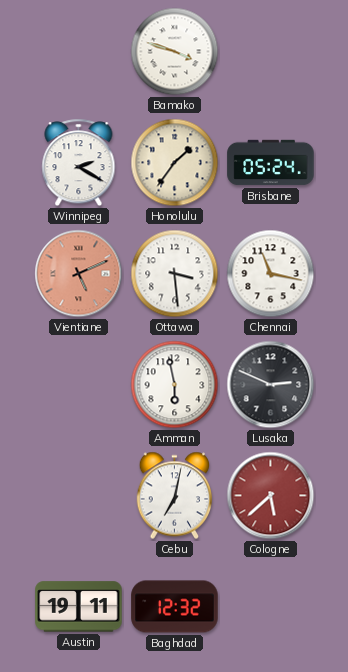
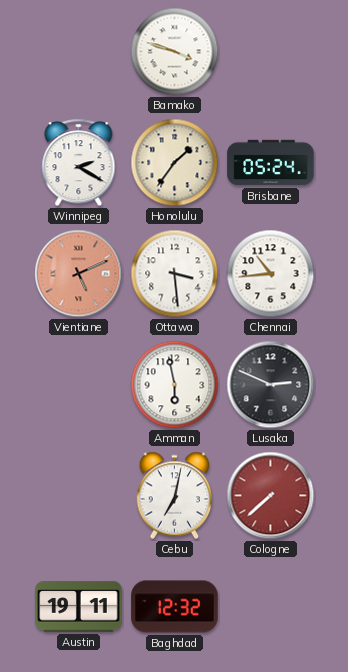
Chennai: 11:17 -> 10:44
Cologne: 5:38 -> 7:38
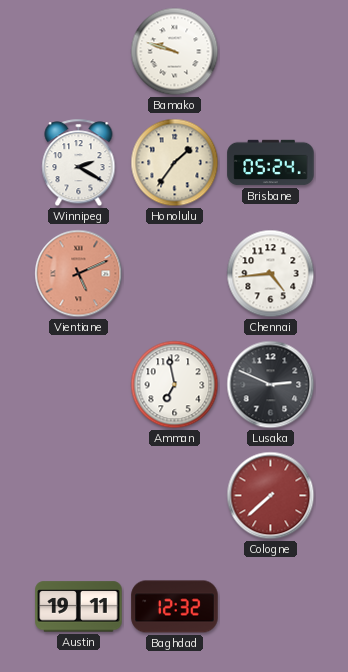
Bamako: 3:48 -> 9:48
Ottawa: 3:29 -> none
Chennai: 10:44 -> 4:44
Amman: 5:58 -> 6:58
Cebu: 7:02 -> none
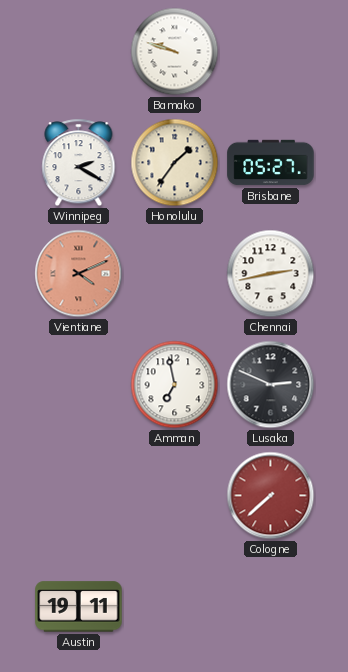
Brisbane: 05:24 -> 05:27
Vientiane: 5:11 -> 4:11
Chennai: 4:44 -> 2:43
Baghdad: 12:32 -> none
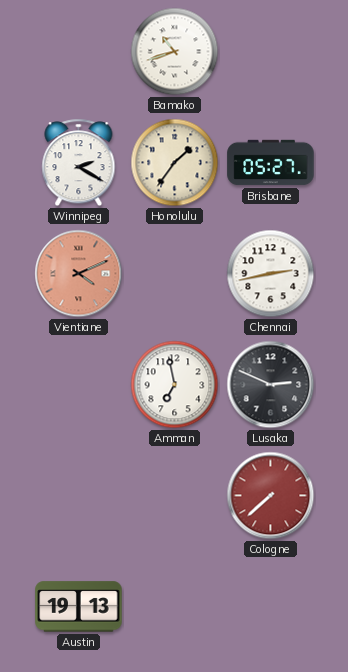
Bamako: 9:48 -> 10:42
Austin: 19:11 -> 19:13
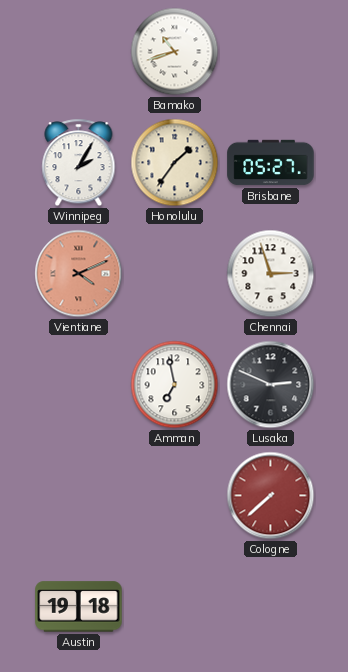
Winnipeg: 2:20 -> 2:05
Chennai: 2:43 -> 2:57
Austin: 19:13 -> 19:18
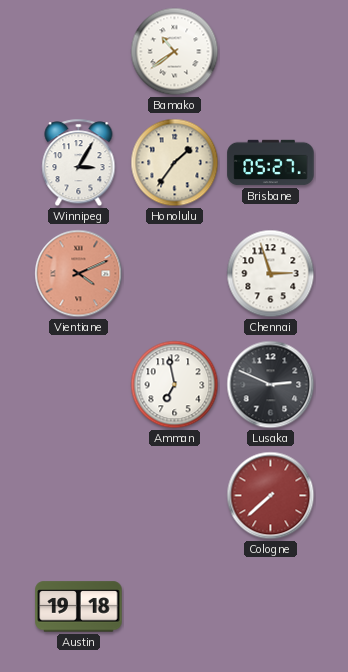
Bamako: 10:42 -> 10:39
Winnipeg: 2:05 -> 3:05
